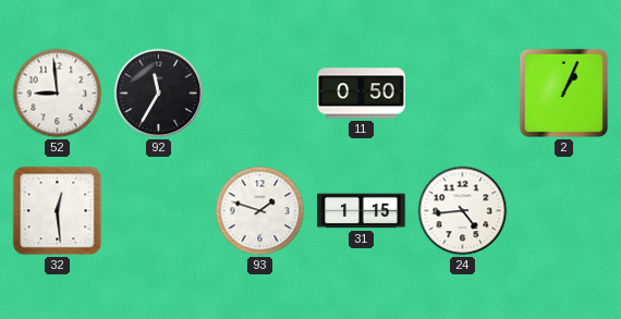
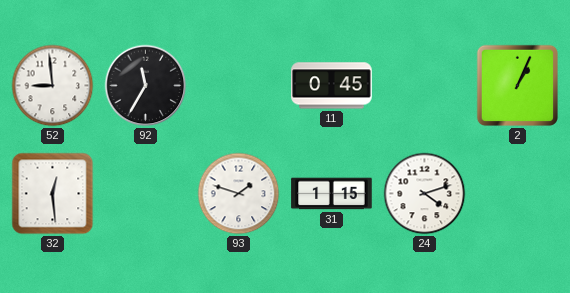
11: 0:50 -> 0:45
24: 4:44 -> 4:12
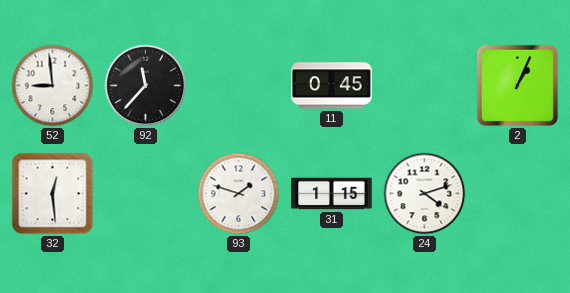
92: 11:35 -> 11:37
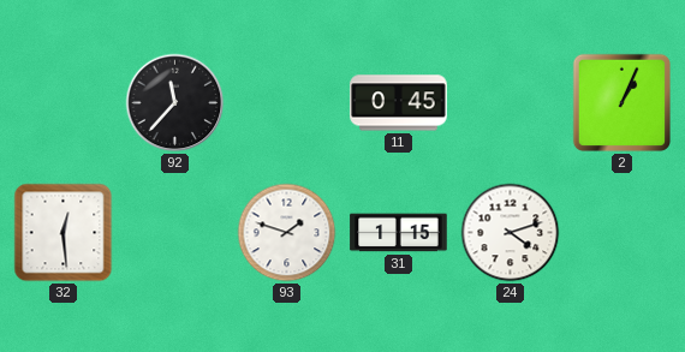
52: 8:59 -> none
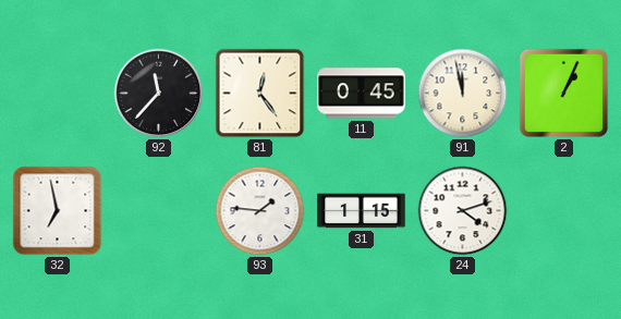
81: none -> 12:24
91: none -> 11:58
32: 12:29 -> 6:58
93: 1:48 -> 1:46
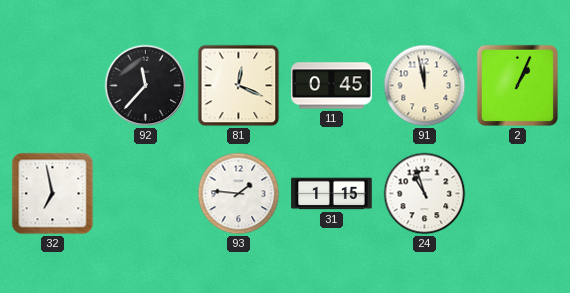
81: 12:24 -> 12:19
24: 4:12 -> 10:57
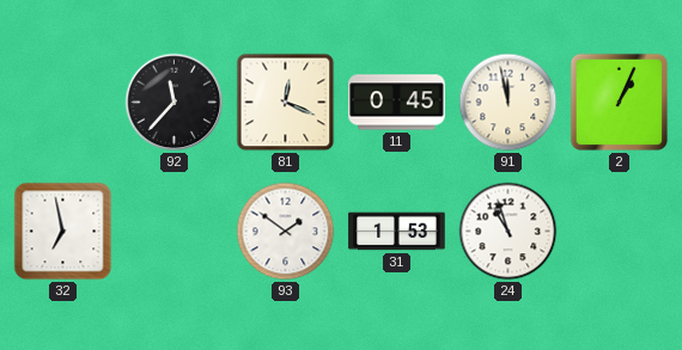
93: 1:46 -> 1:51
31: 1:15 -> 1:53
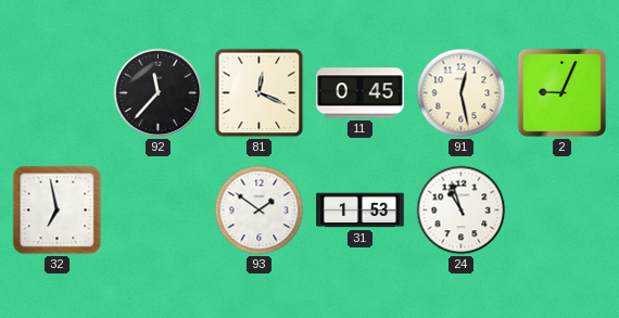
91: 11:58 -> 12:28
2: 1:04 -> 9:04
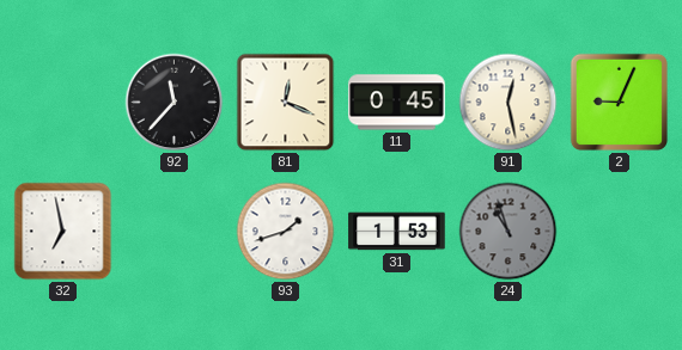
93: 1:51 -> 1:42
24 dial: white -> grey
